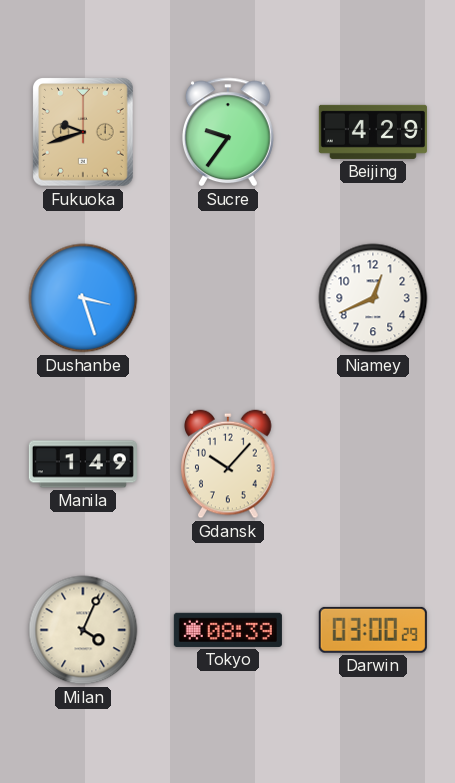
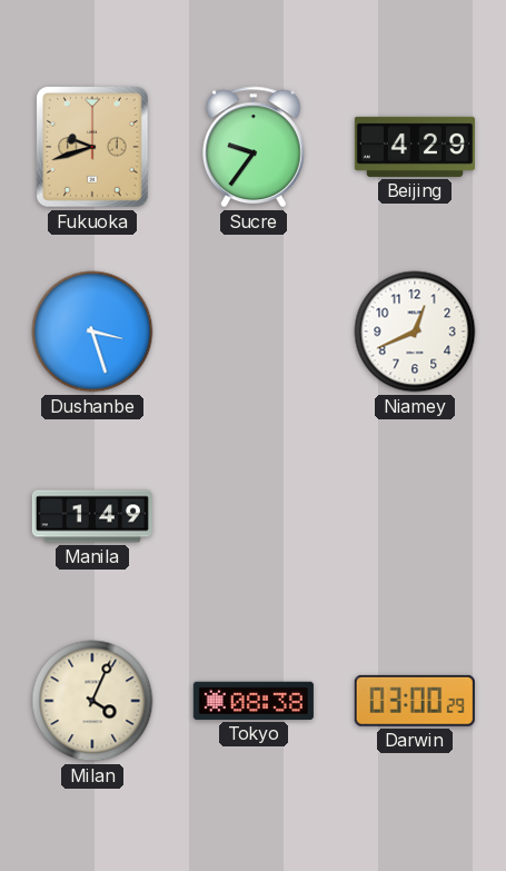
Gdansk: 10:07 -> none
Tokyo: 08:39 -> 08:38
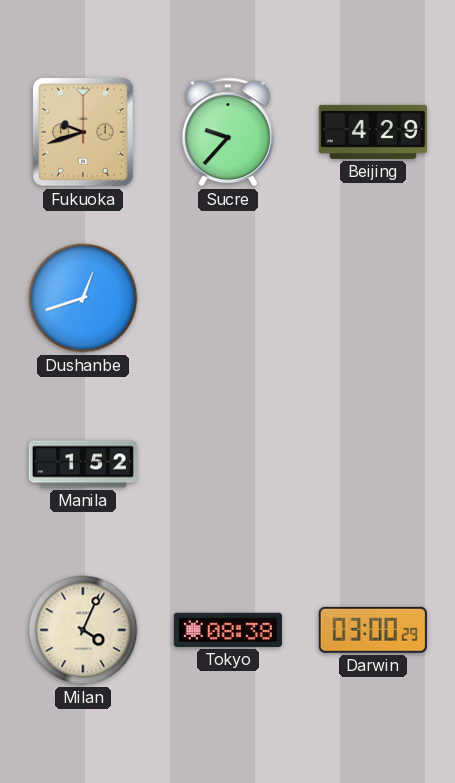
Sucre: 9:36 -> 9:37
Dushanbe: 3:27 -> 12:42
Niamey: 12:41 -> none
Manila: 1:49 -> 1:52
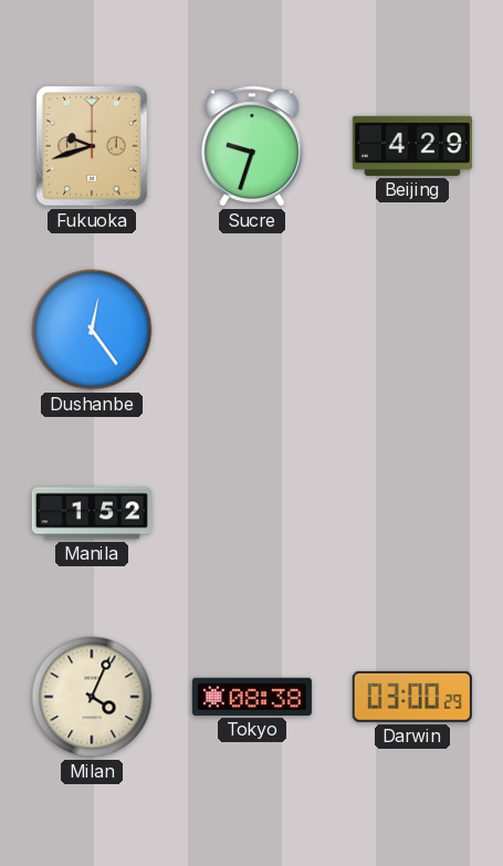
Sucre: 9:37 -> 9:33
Dushanbe: 12:42 -> 12:24
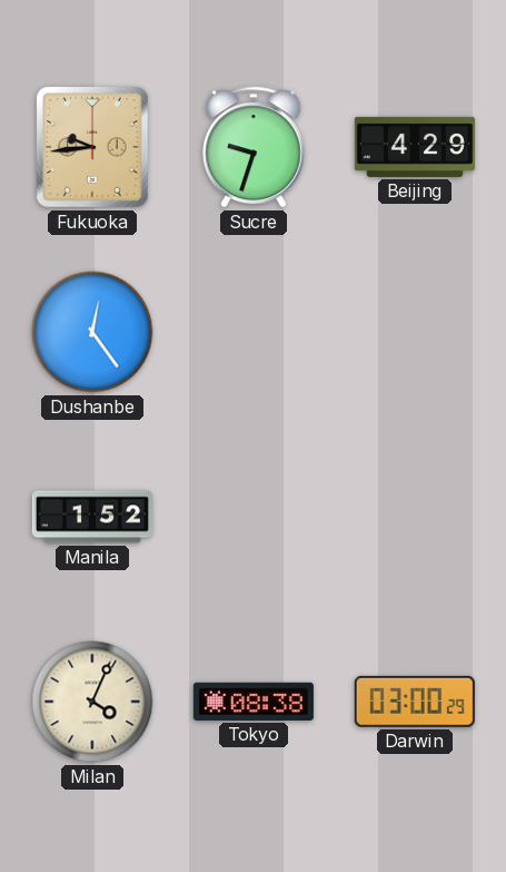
Fukuoka: 9:42 -> 9:44
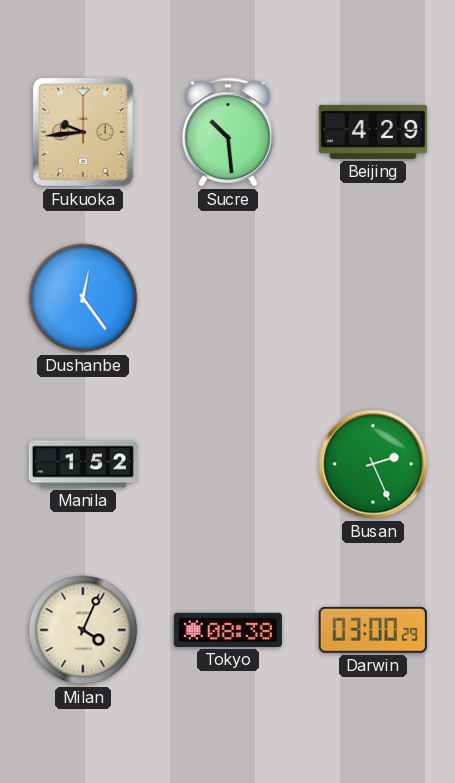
Sucre: 9:33 -> 10:29
Busan: none -> 2:26
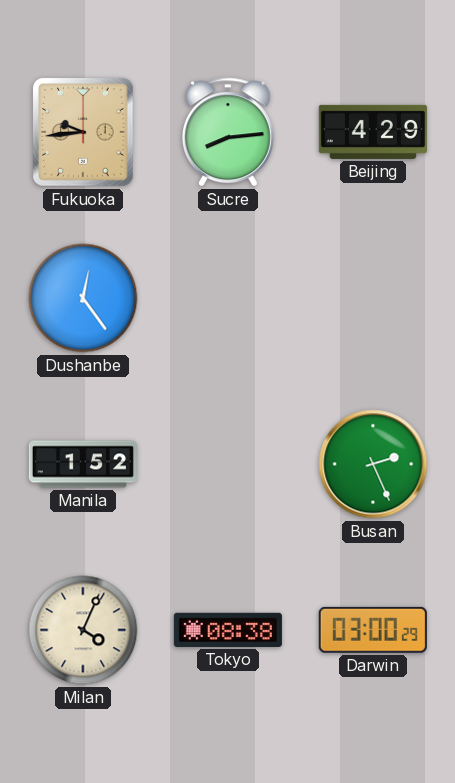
Sucre: 10:29 -> 8:14
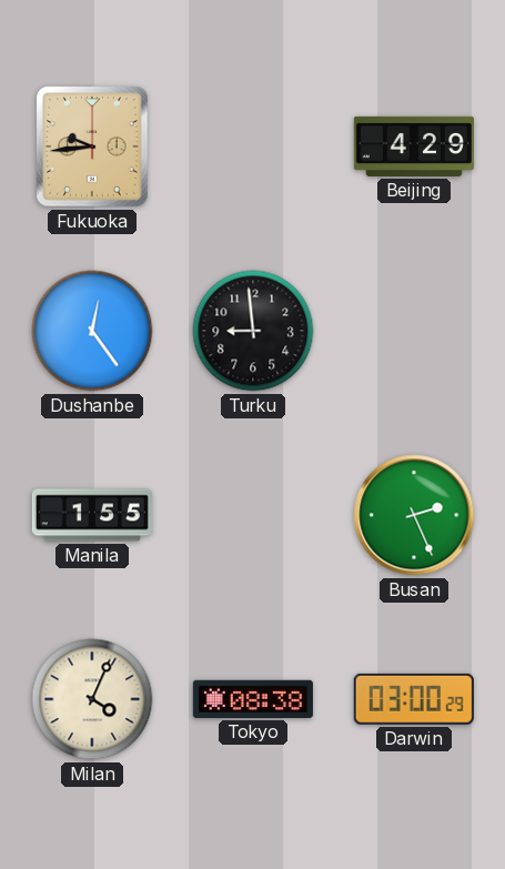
Sucre: 8:14 -> none
Turku: none -> 8:59
Manila: 1:52 -> 1:55
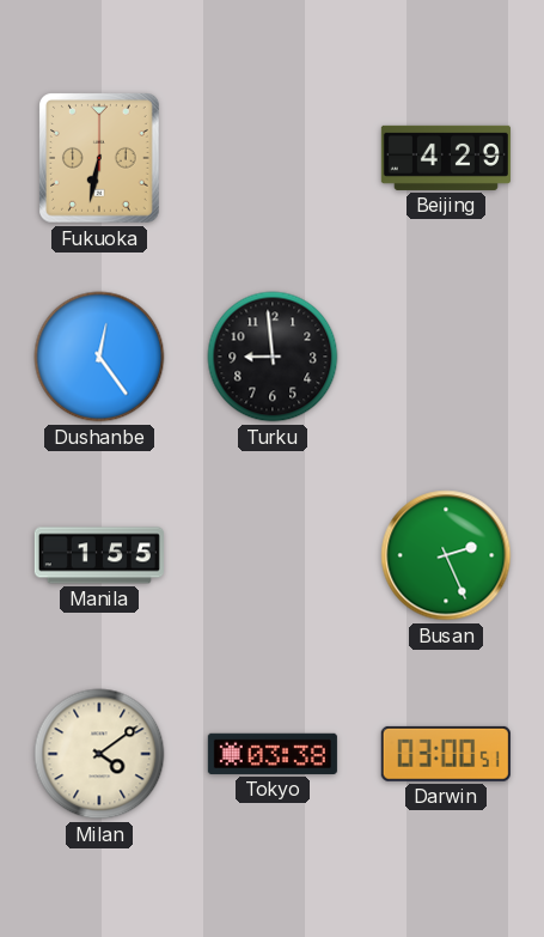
Fukuoka: 9:44 -> 6:32
Milan: 4:04 -> 4:09
Tokyo: 08:38 -> 03:38
Darwin: 03:00:29 -> 03:00:51
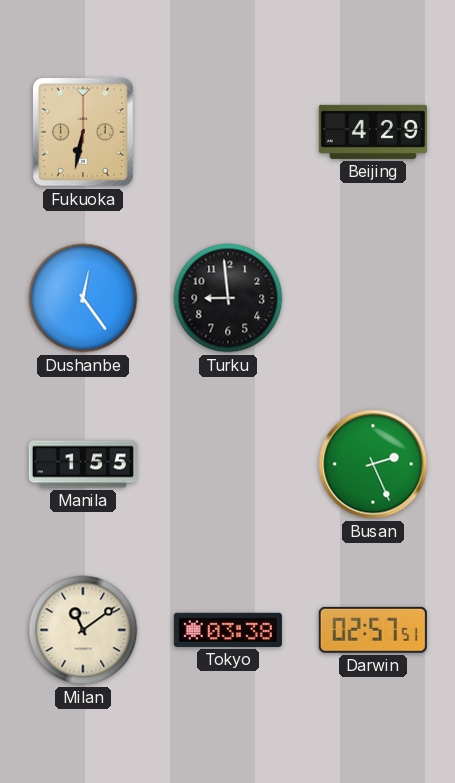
Milan: 4:09 -> 11:09
Darwin: 03:00 -> 02:57
